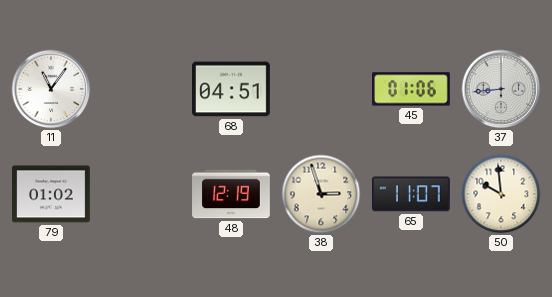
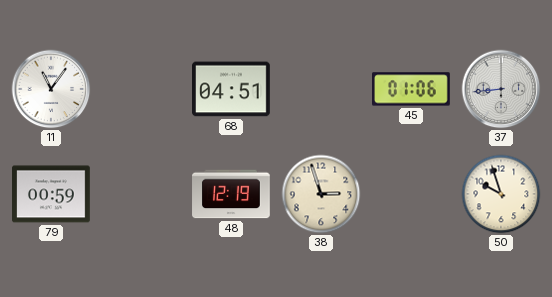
79: 01:02 -> 00:59
65: 11:07 -> none
50: 9:59 -> 9:57
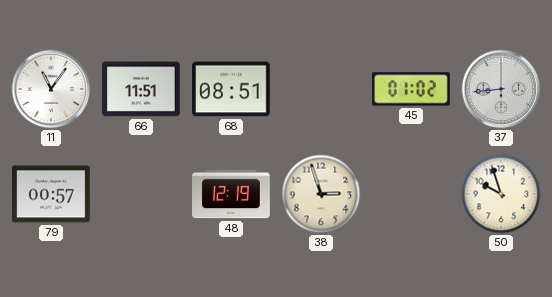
66: none -> 11:51
68: 04:51 -> 08:51
45: 01:06 -> 01:02
79: 00:59 -> 00:57
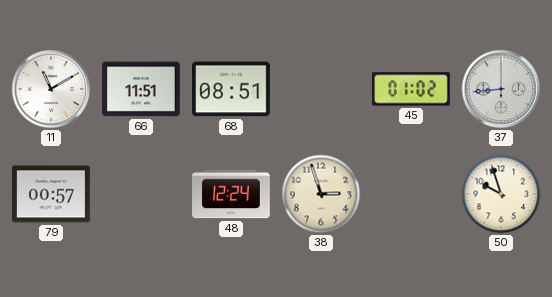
11: 11:06 -> 11:10
48: 12:19 -> 12:24
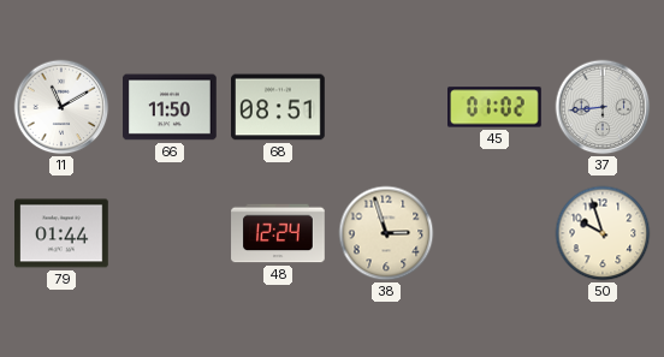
66: 11:51 -> 11:50
79: 00:57 -> 01:44
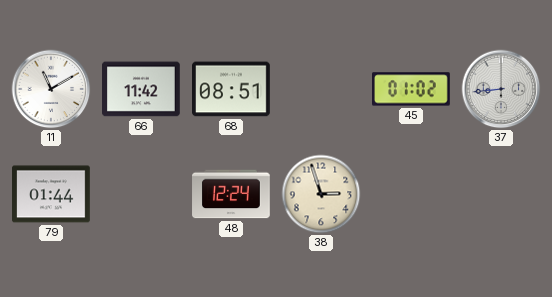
66: 11:50 -> 11:42
50: 9:57 -> none
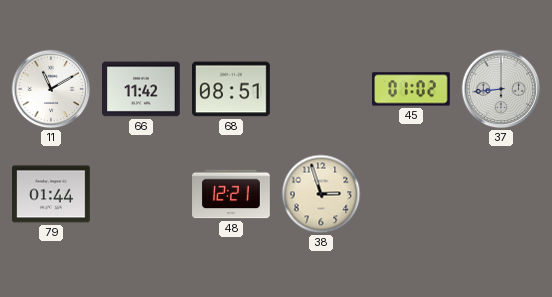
48: 12:24 -> 12:21
